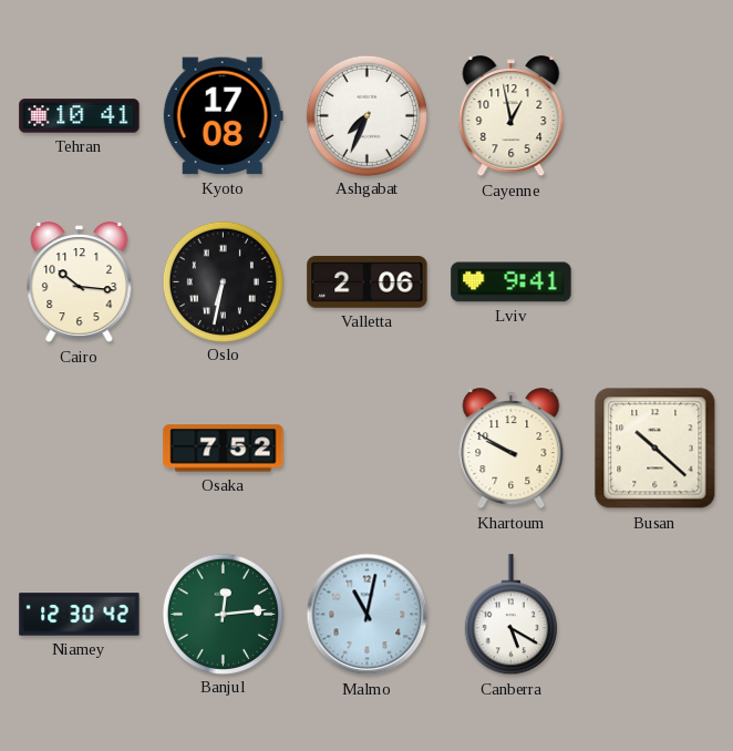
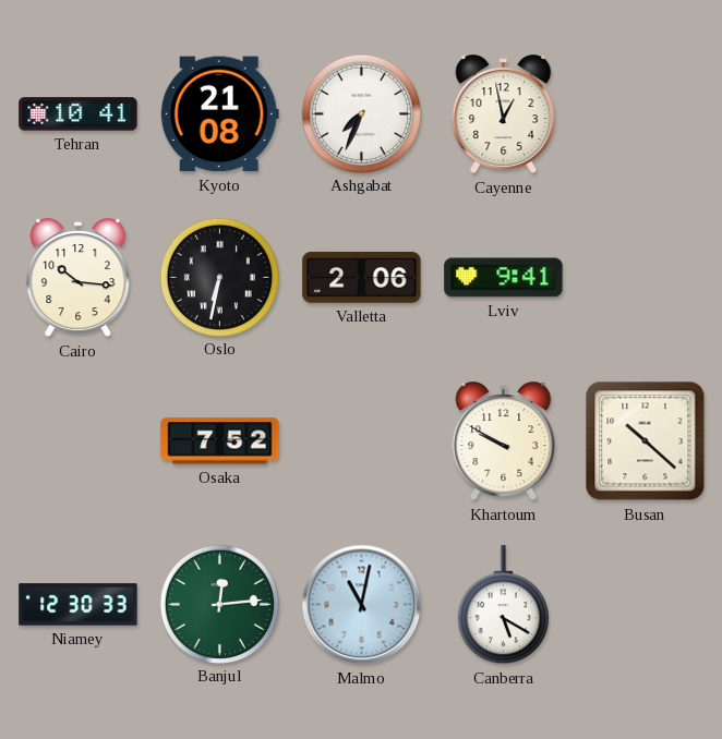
Kyoto: 17:08 -> 21:08
Niamey: 12:30:42 -> 12:30:33
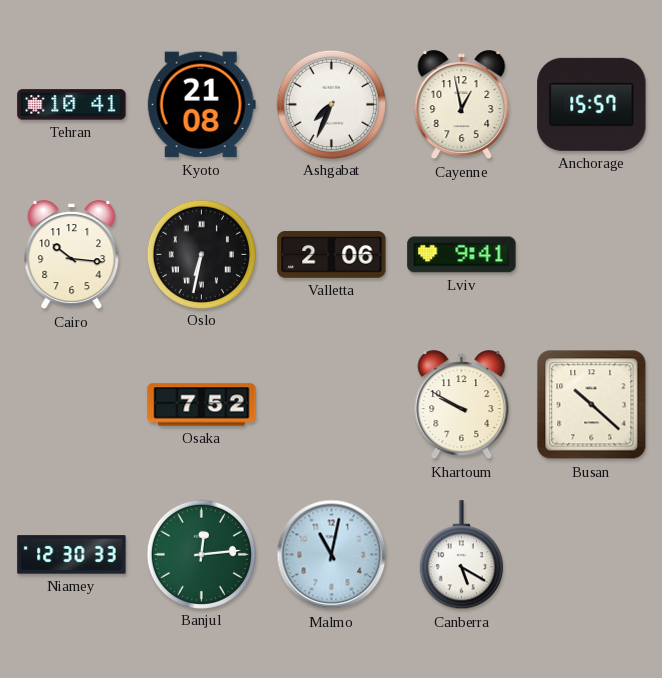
Anchorage: none -> 15:57
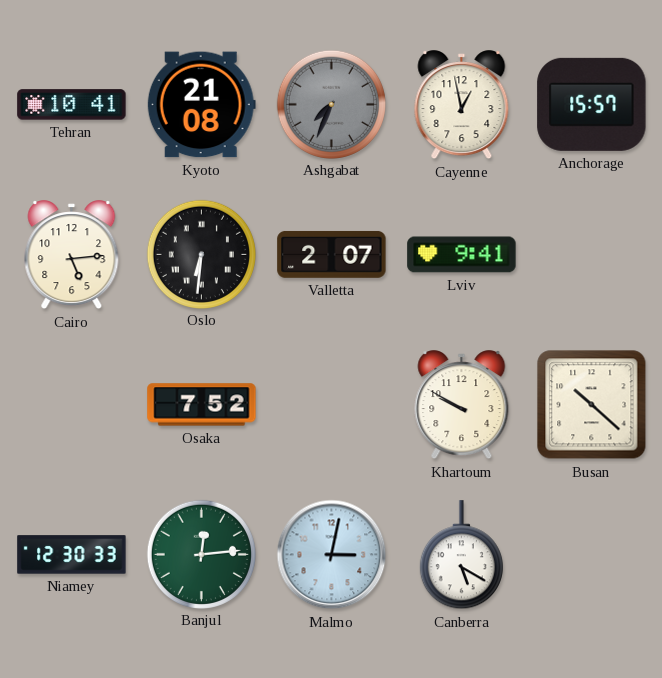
Ashgabat dial: white -> grey
Cairo: 10:16 -> 5:14
Oslo: 6:32 -> 6:31
Valletta: 2:06 -> 2:07
Malmo: 11:02 -> 3:02
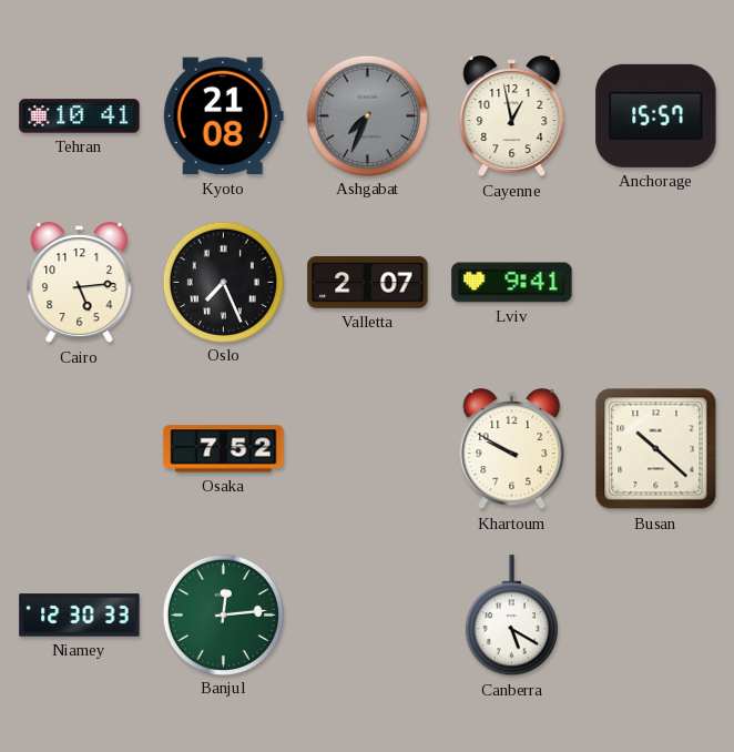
Oslo: 6:31 -> 7:26
Malmo: 3:02 -> none
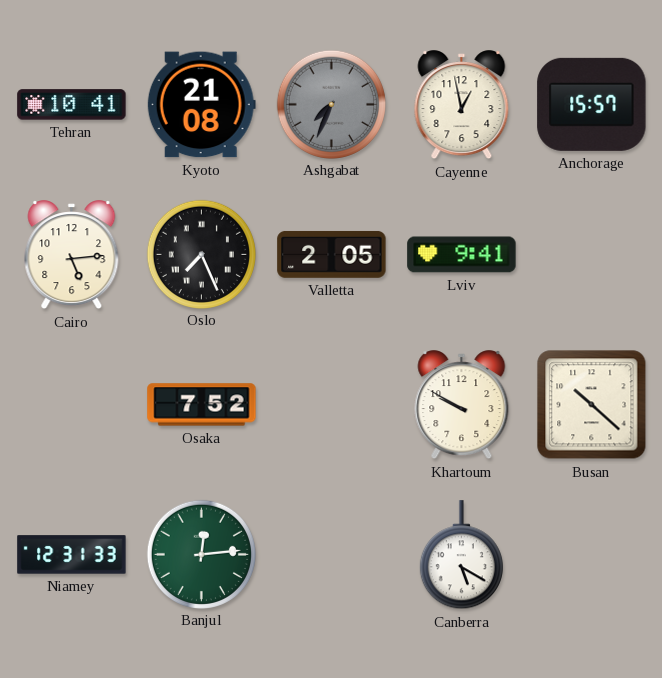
Valletta: 2:07 -> 2:05
Niamey: 12:30 -> 12:31
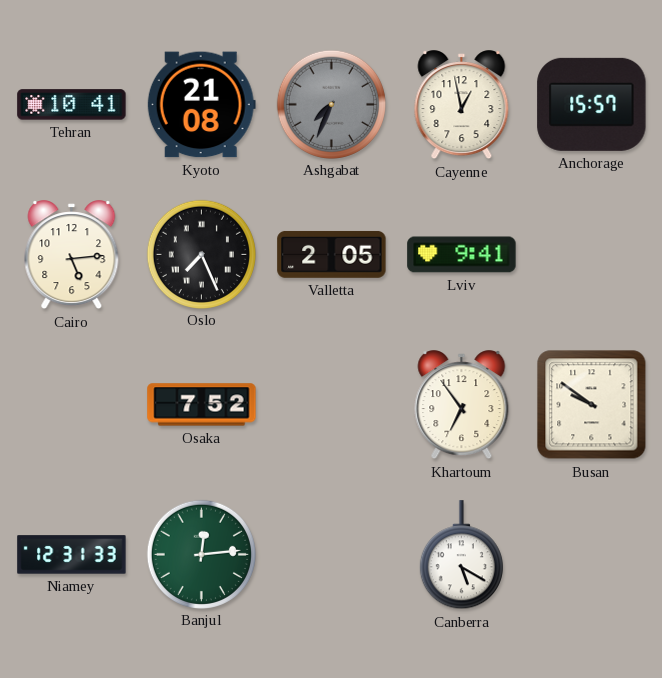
Khartoum: 9:50 -> 6:54
Busan: 10:22 -> 9:51
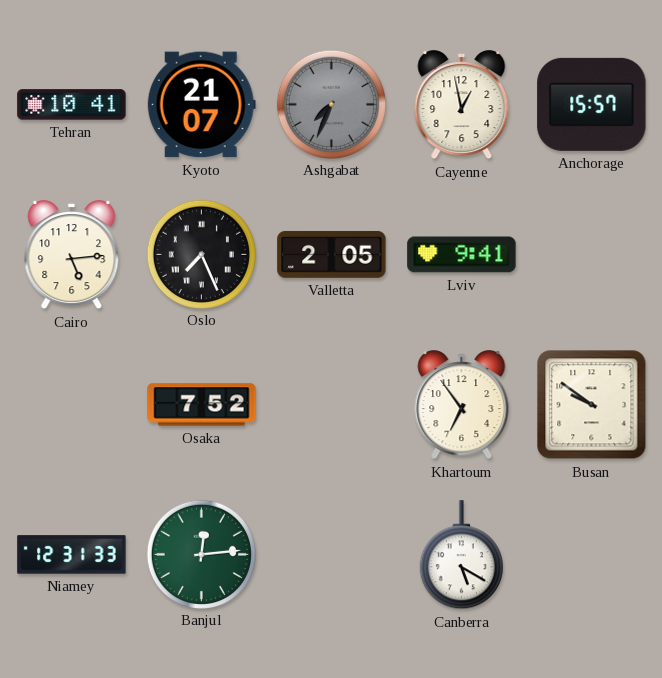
Kyoto: 21:08 -> 21:07
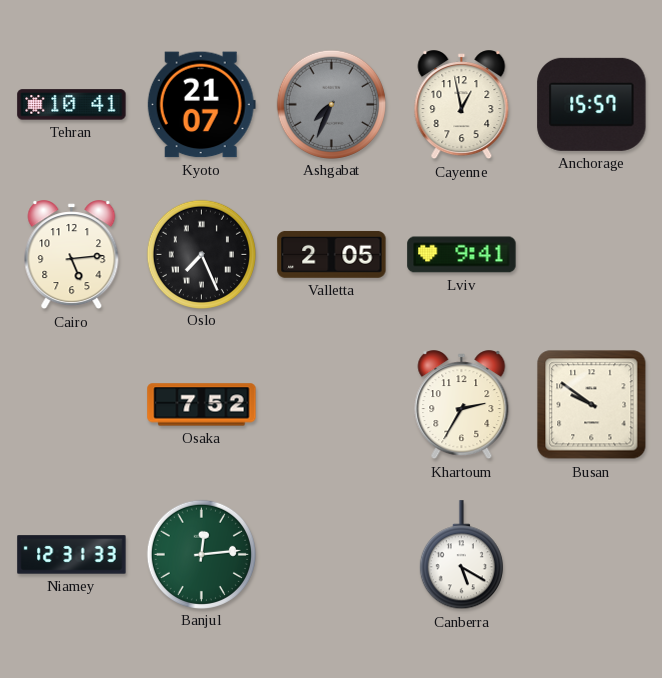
Khartoum: 6:54 -> 2:35
